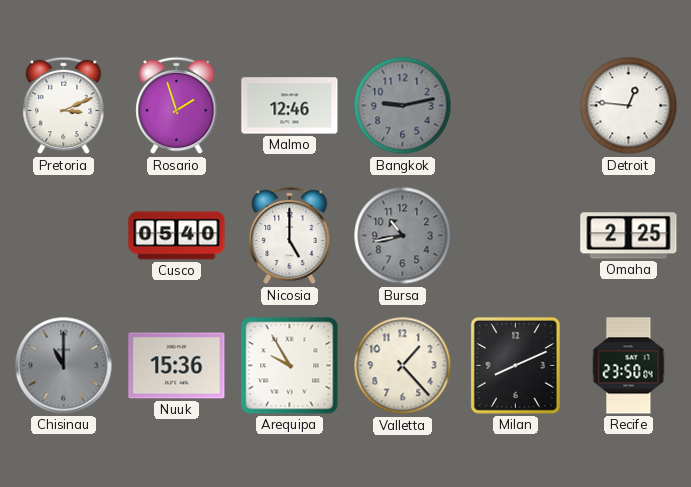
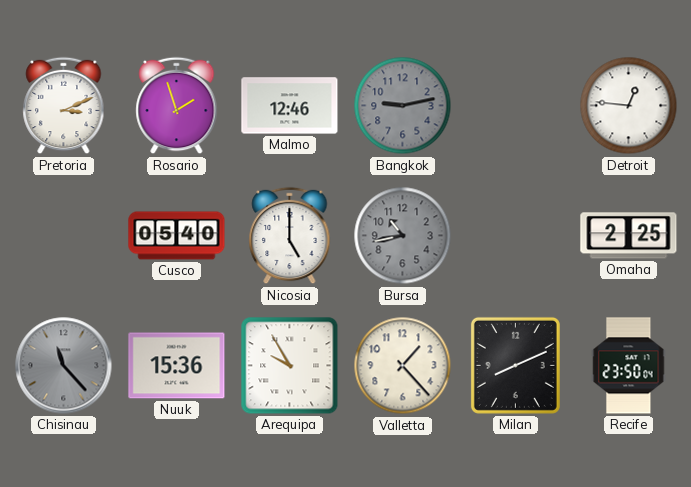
Chisinau: 11:00 -> 11:23
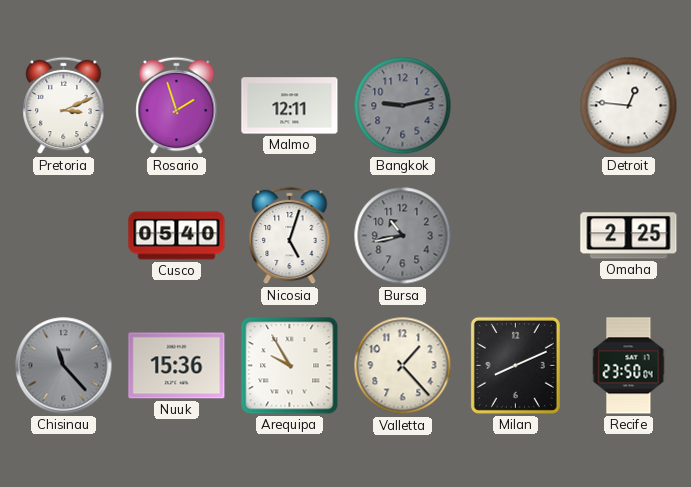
Malmo: 12:46 -> 12:11
Nicosia: 5:00 -> 5:03
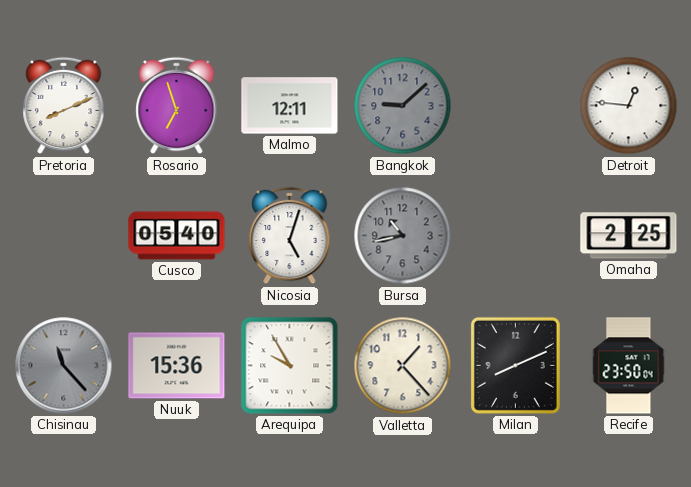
Pretoria: 3:11 -> 8:11
Rosario: 1:57 -> 6:57
Bangkok: 9:13 -> 9:08
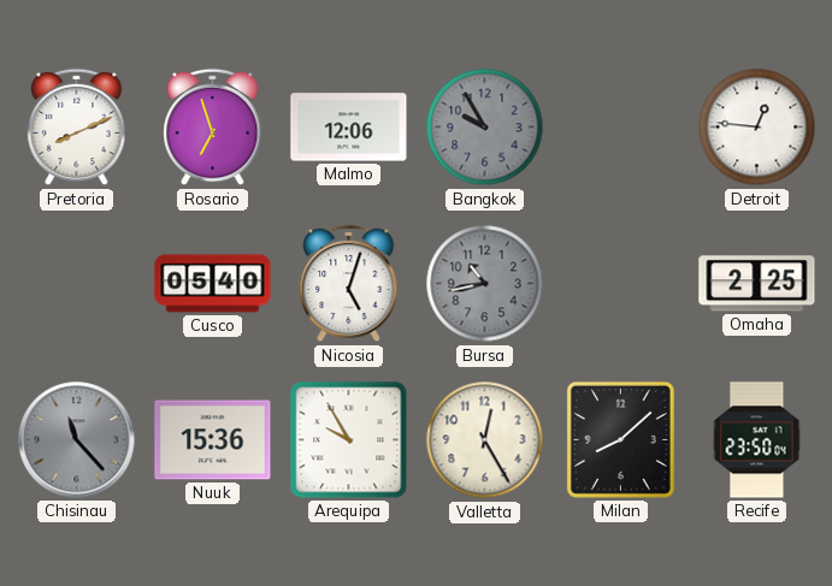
Malmo: 12:11 -> 12:06
Bangkok: 9:08 -> 9:55
Valletta: 1:23 -> 12:25
Milan: 8:11 -> 8:08
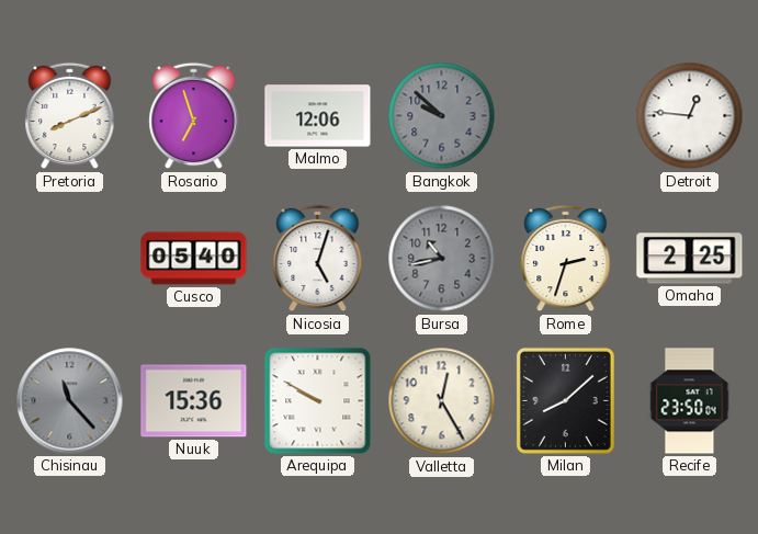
Bangkok: 9:55 -> 9:52
Rome: none -> 2:33
Arequipa: 9:55 -> 9:50
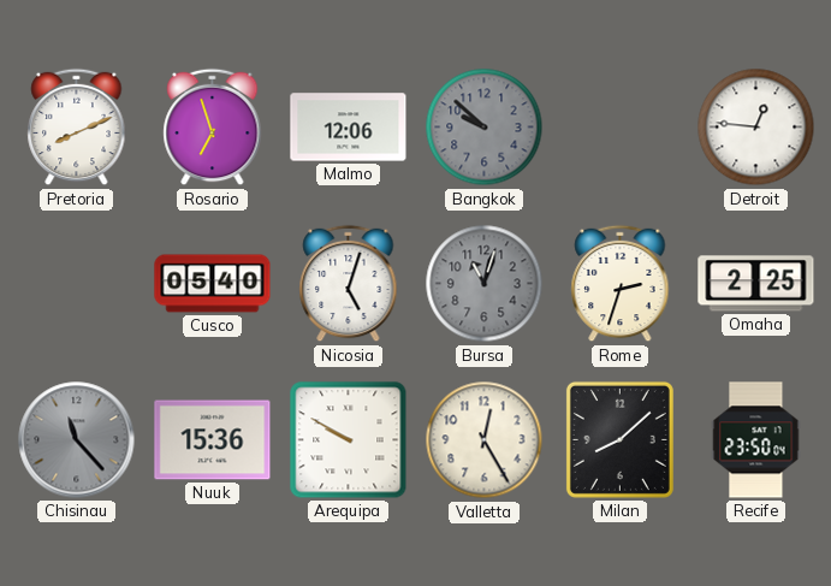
Bursa: 10:43 -> 11:03
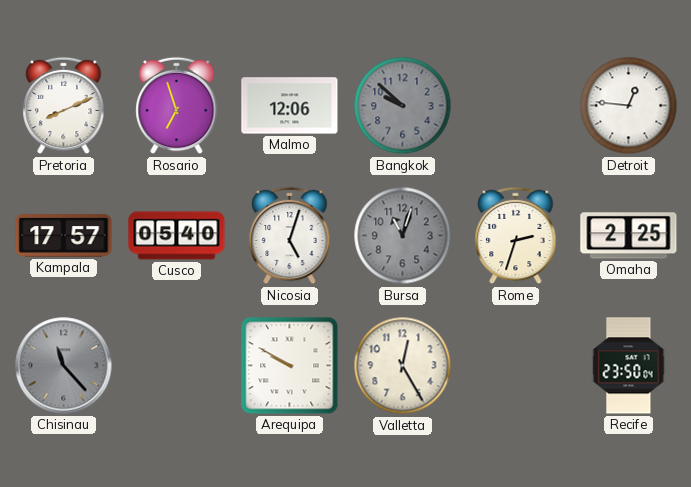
Kampala: none -> 17:57
Nuuk: 15:36 -> none
Milan: 8:08 -> none
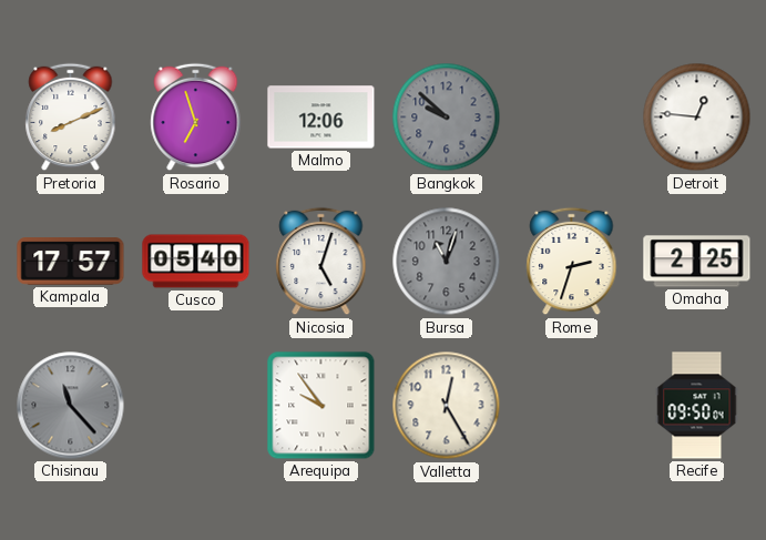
Arequipa: 9:50 -> 9:54
Recife: 23:50 -> 09:50
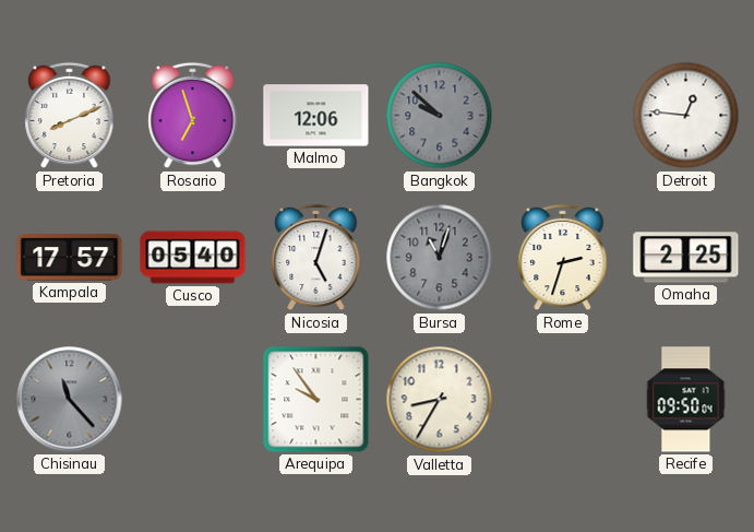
Valletta: 12:25 -> 8:35
